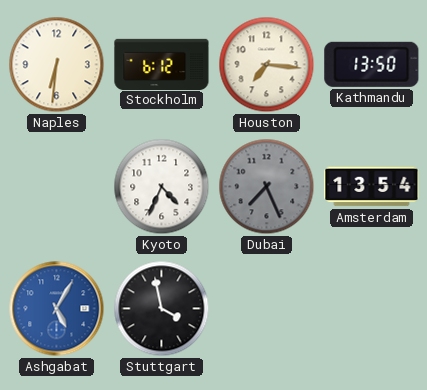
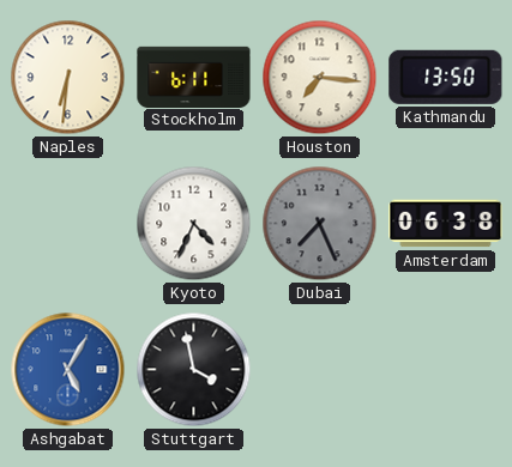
Stockholm: 6:12 -> 6:11
Amsterdam: 13:54 -> 06:38
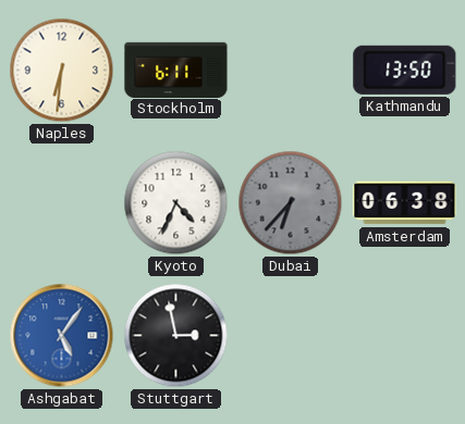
Houston: 7:16 -> none
Dubai: 7:26 -> 6:37
Ashgabat: 5:05 -> 5:06
Stuttgart: 3:58 -> 2:58
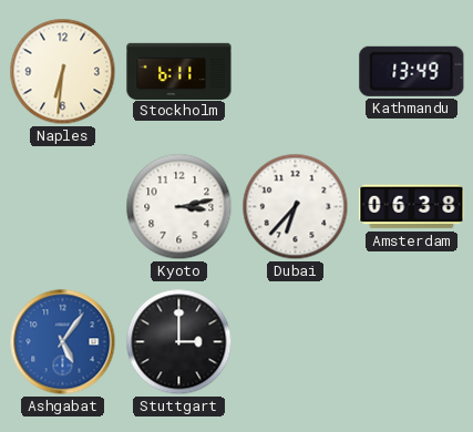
Kathmandu: 13:50 -> 13:49
Kyoto: 4:34 -> 3:13
Dubai dial: grey -> white
Stuttgart: 2:58 -> 3:00
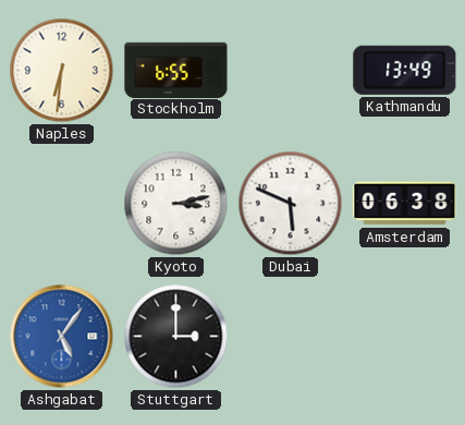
Stockholm: 6:11 -> 6:55
Dubai: 6:37 -> 5:49
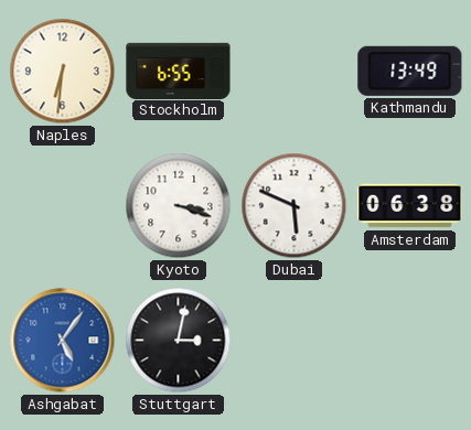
Kyoto: 3:13 -> 3:18
Stuttgart: 3:00 -> 3:02
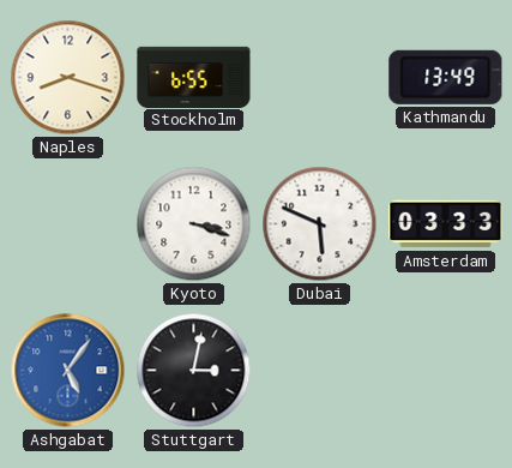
Naples: 6:31 -> 8:18
Amsterdam: 06:38 -> 03:33
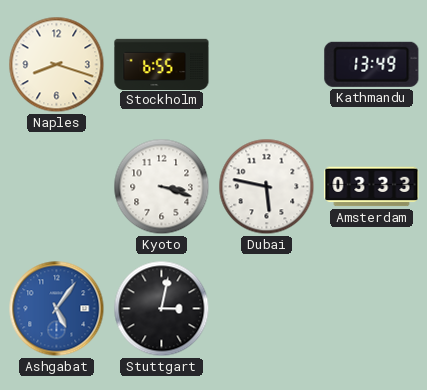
Dubai: 5:49 -> 5:47
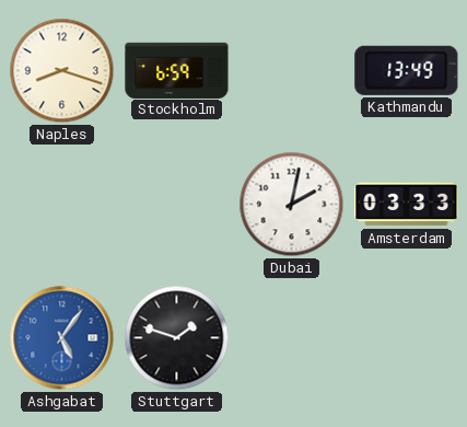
Stockholm: 6:55 -> 6:59
Kyoto: 3:18 -> none
Dubai: 5:47 -> 2:02
Stuttgart: 3:02 -> 1:48
